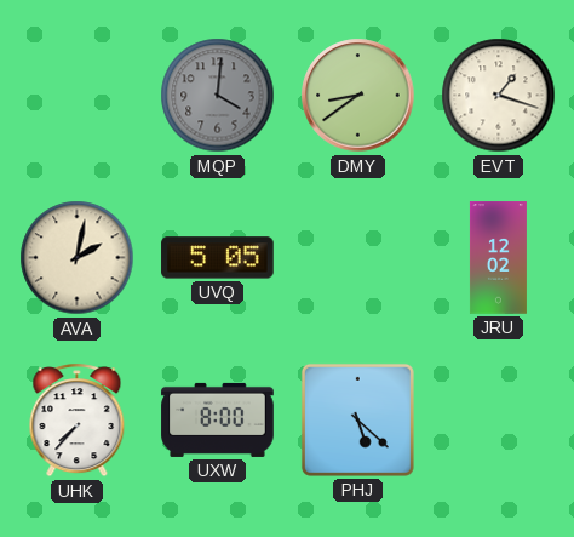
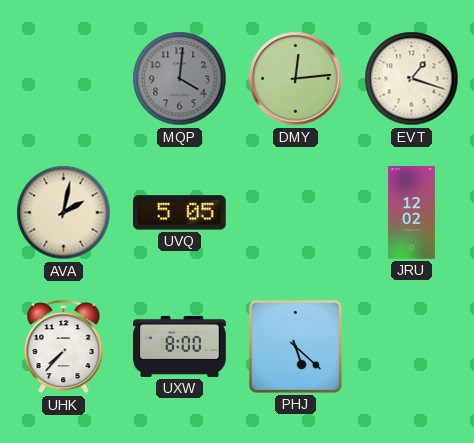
DMY: 8:39 -> 12:14
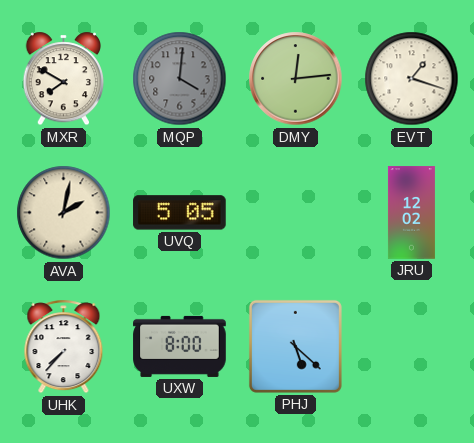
MXR: none -> 7:50
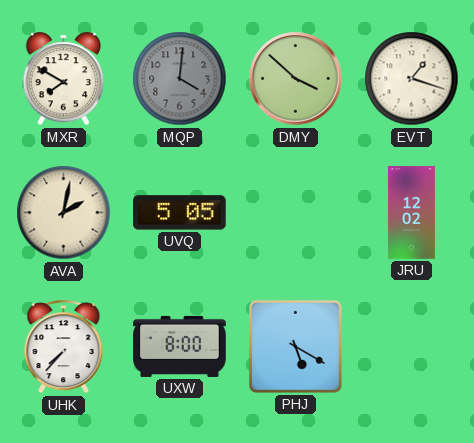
DMY: 12:14 -> 3:52
PHJ: 5:22 -> 5:20
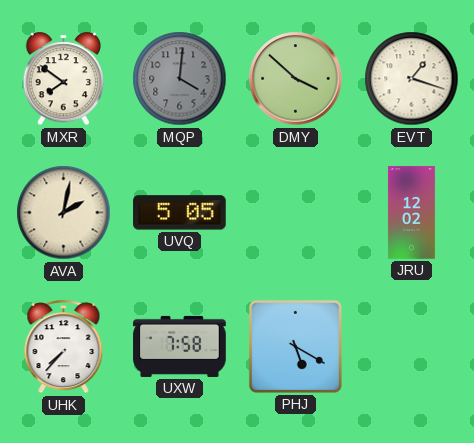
MXR: 7:50 -> 7:51
UXW: 8:00 -> 7:58
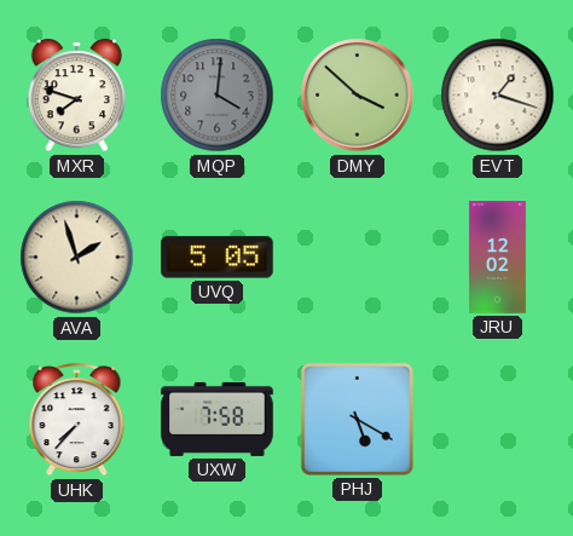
MXR: 7:51 -> 7:48
AVA: 2:02 -> 1:57
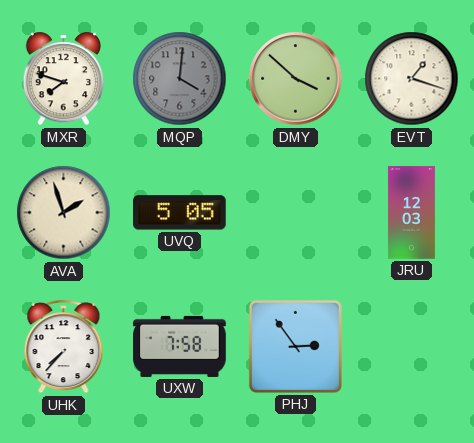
JRU: 12:02 -> 12:03
PHJ: 5:20 -> 2:54
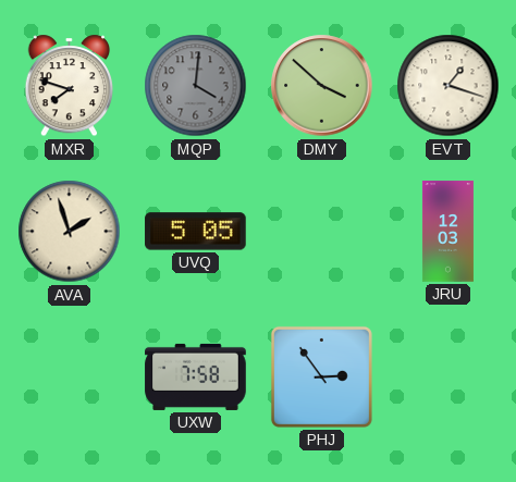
UHK: 7:37 -> none
